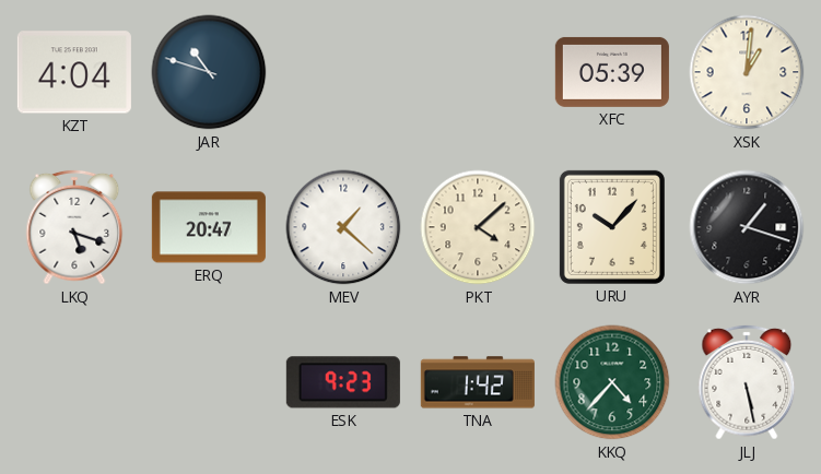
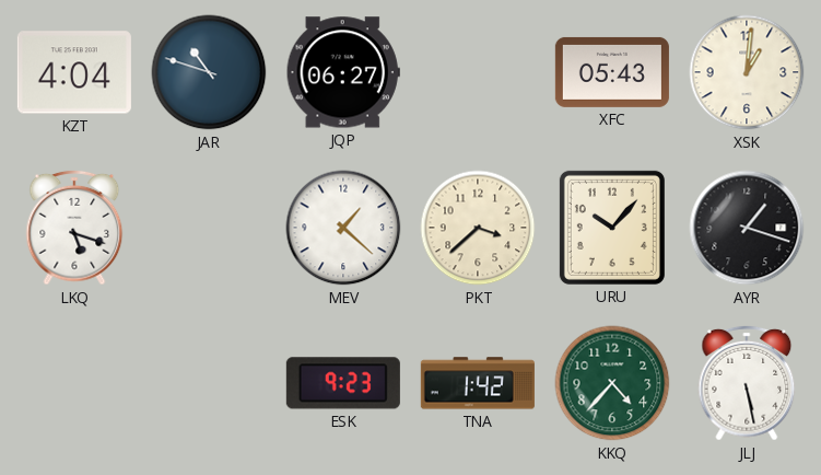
JQP: none -> 06:27
XFC: 05:39 -> 05:43
ERQ: 20:47 -> none
PKT: 4:08 -> 3:38
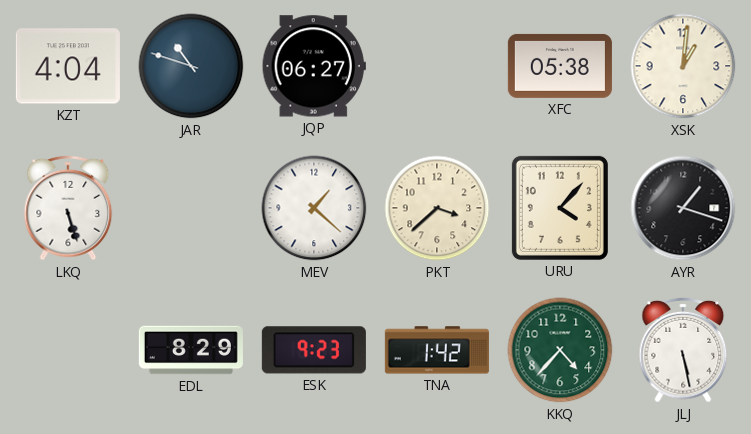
XFC: 05:43 -> 05:38
LKQ: 5:18 -> 5:27
URU: 10:07 -> 4:07
EDL: none -> 8:29
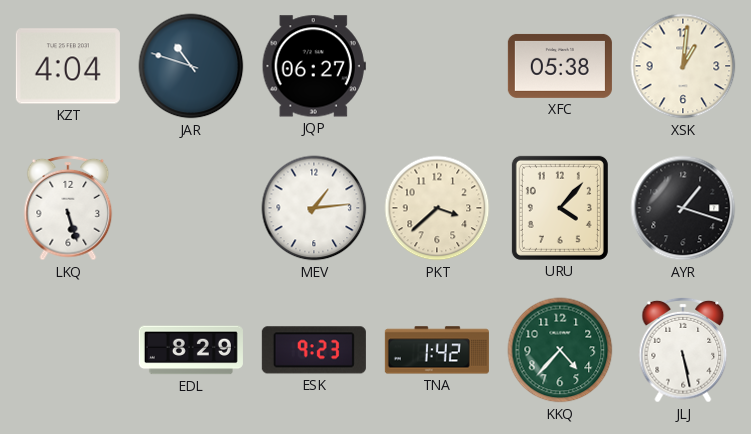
MEV: 1:22 -> 1:14
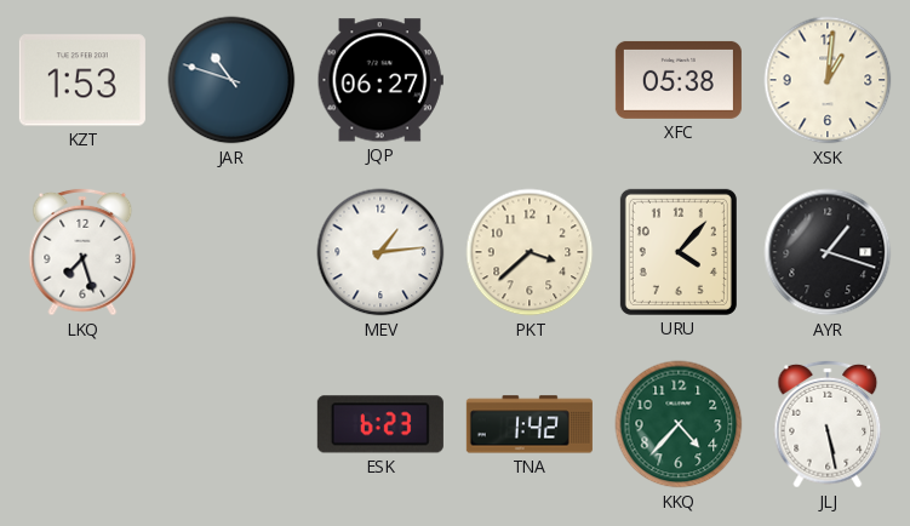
KZT: 4:04 -> 1:53
LKQ: 5:27 -> 7:27
EDL: 8:29 -> none
ESK: 9:23 -> 6:23
